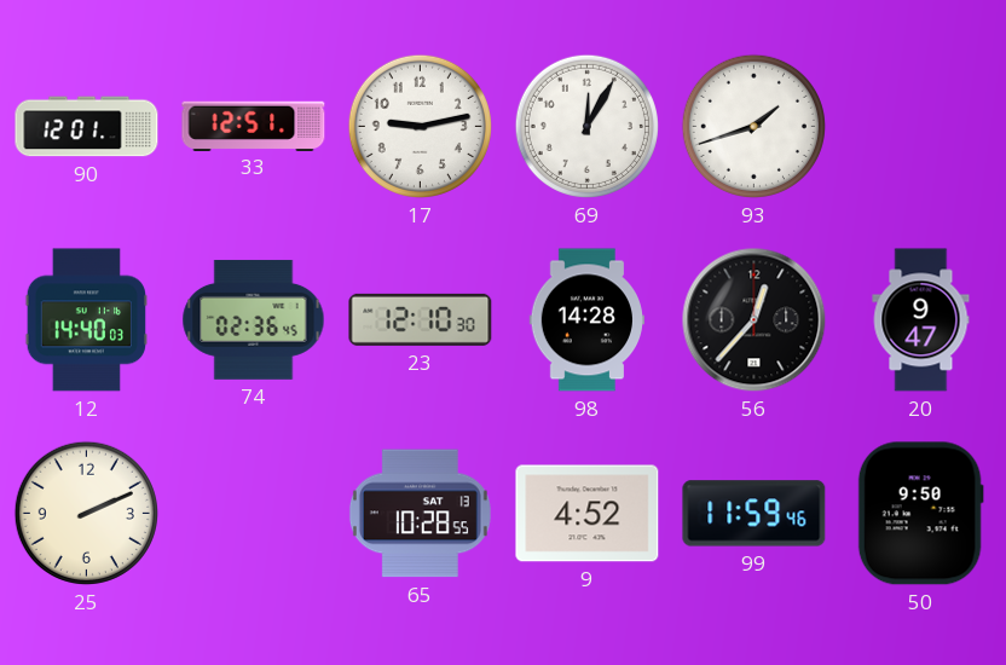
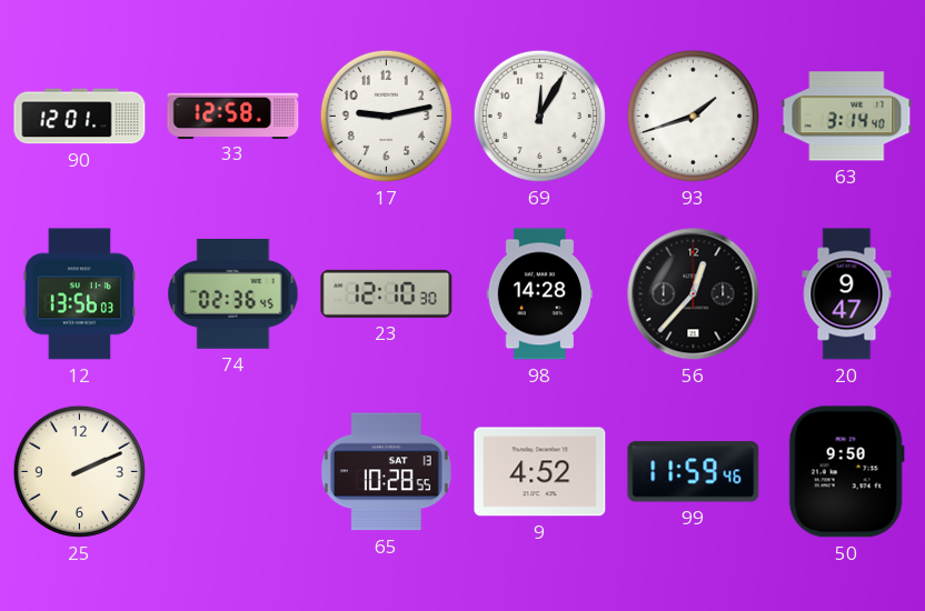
33: 12:51 -> 12:58
63: none -> 3:14
12: 14:40 -> 13:56
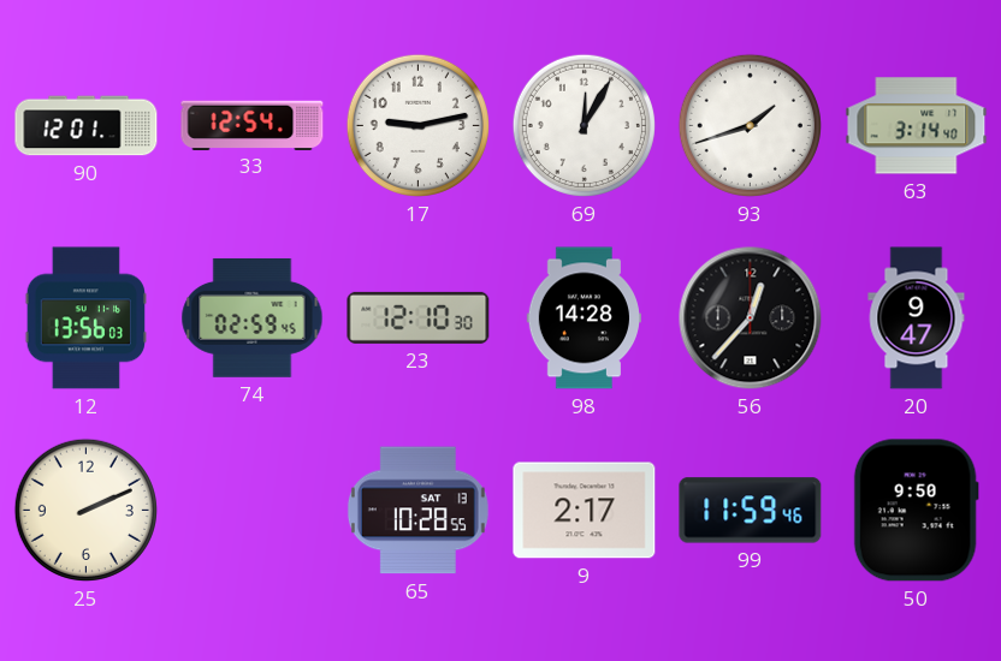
33: 12:58 -> 12:54
74: 02:36 -> 02:59
9: 4:52 -> 2:17
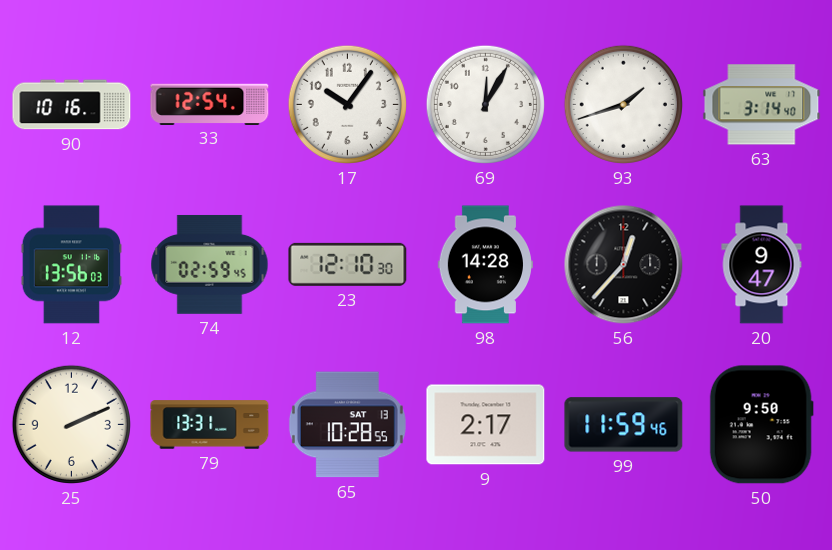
90: 12:01 -> 10:16
17: 9:13 -> 10:06
79: none -> 13:31
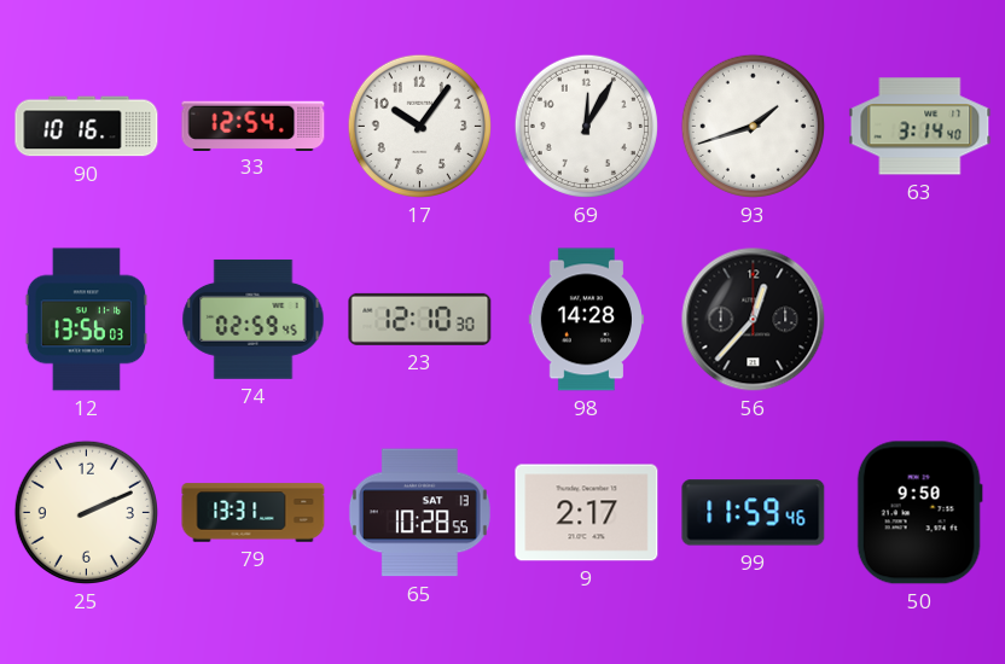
20: 9:47 -> none
